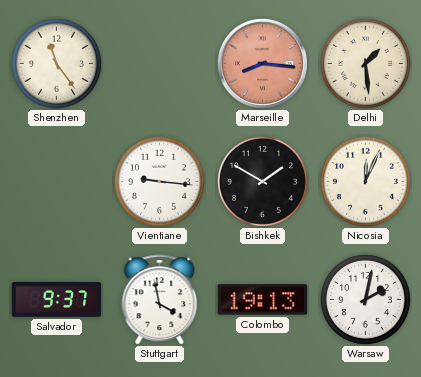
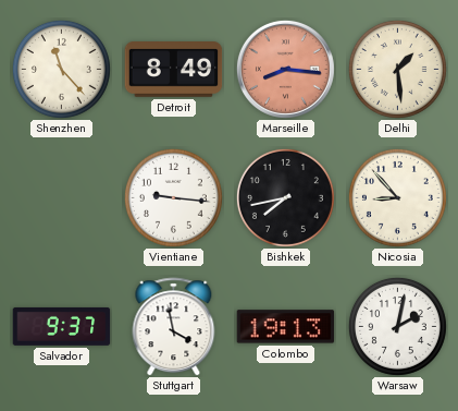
Shenzhen: 11:24 -> 11:23
Detroit: none -> 8:49
Bishkek: 1:50 -> 7:43
Nicosia: 12:04 -> 8:53
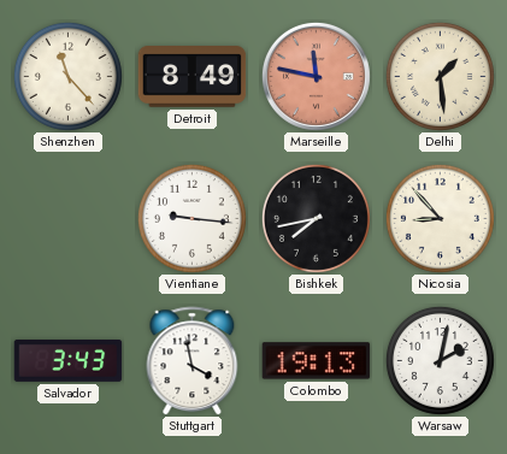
Marseille: 8:16 -> 11:47
Salvador: 9:37 -> 3:43
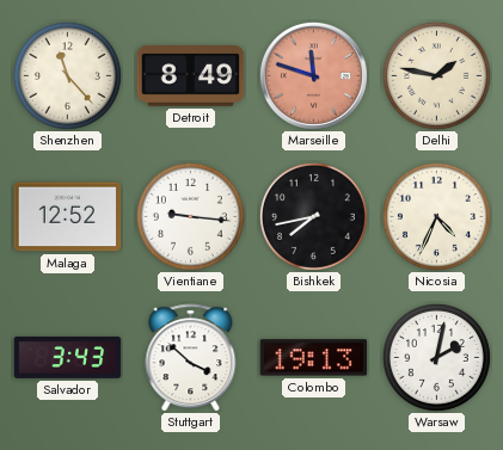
Marseille: 11:47 -> 11:48
Delhi: 1:29 -> 1:47
Malaga: none -> 12:52
Nicosia: 8:53 -> 4:34
Stuttgart: 3:58 -> 3:52
